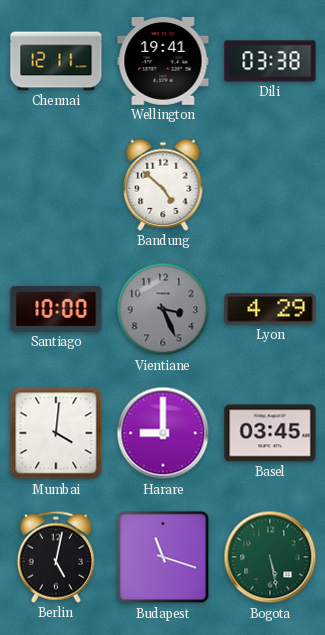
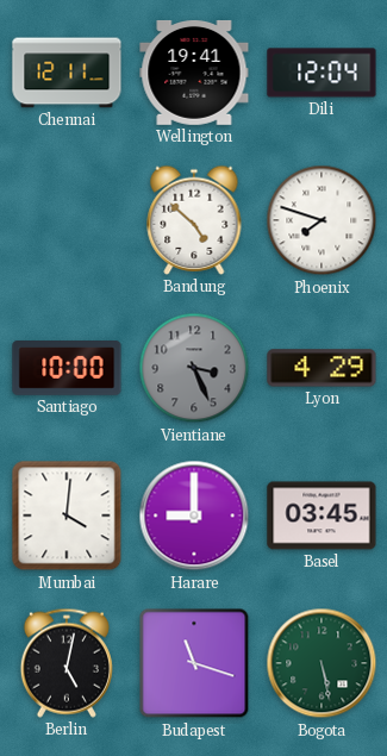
Dili: 03:38 -> 12:04
Phoenix: none -> 7:48
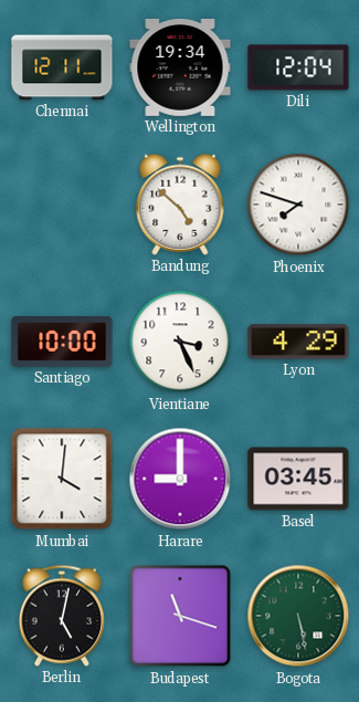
Wellington: 19:41 -> 19:34
Vientiane dial: grey -> white
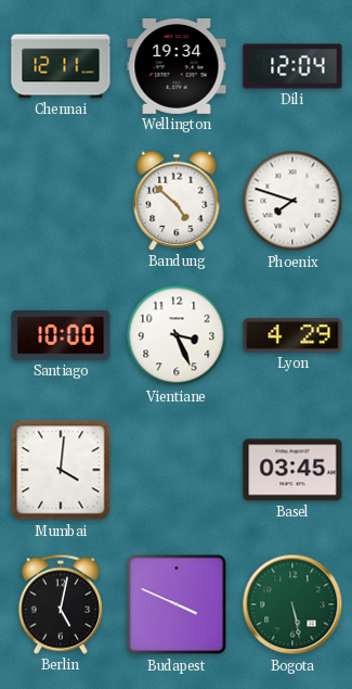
Harare: 9:00 -> none
Budapest: 11:18 -> 3:49
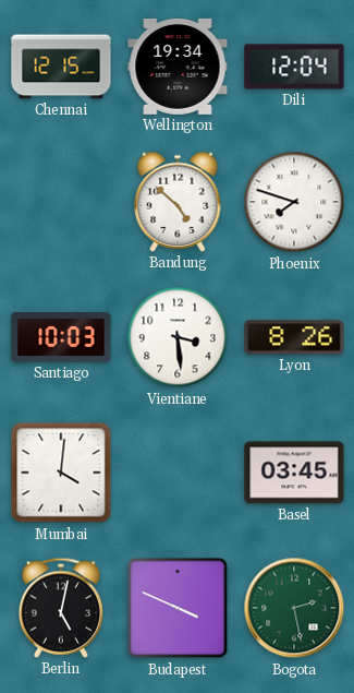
Chennai: 12:11 -> 12:15
Santiago: 10:00 -> 10:03
Vientiane: 3:26 -> 3:29
Lyon: 4:29 -> 8:26
Bogota: 5:28 -> 2:28
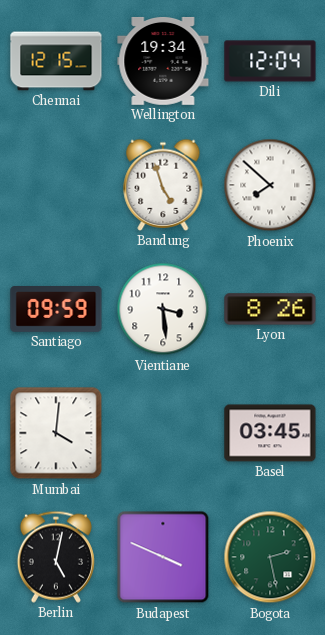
Bandung: 4:52 -> 4:57
Phoenix: 7:48 -> 7:52
Santiago: 10:03 -> 09:59
